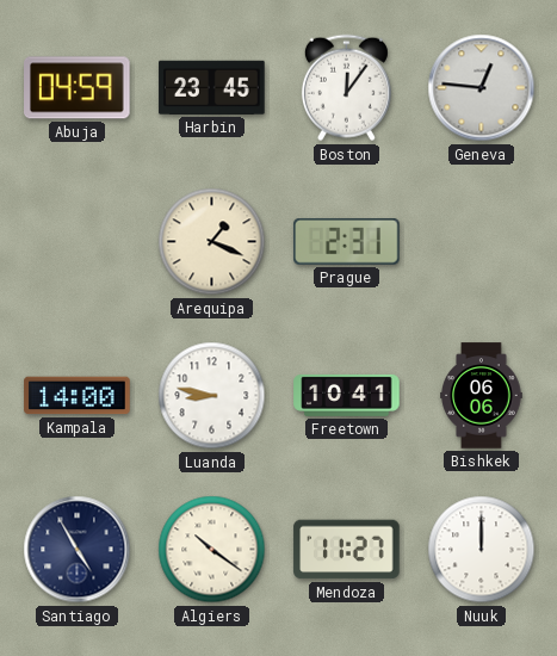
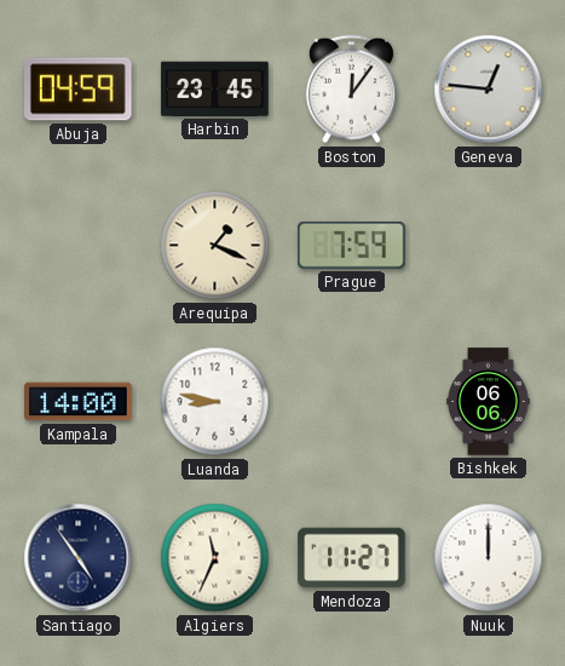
Prague: 2:31 -> 7:59
Freetown: 10:41 -> none
Santiago: 4:55 -> 4:54
Algiers: 10:21 -> 11:34
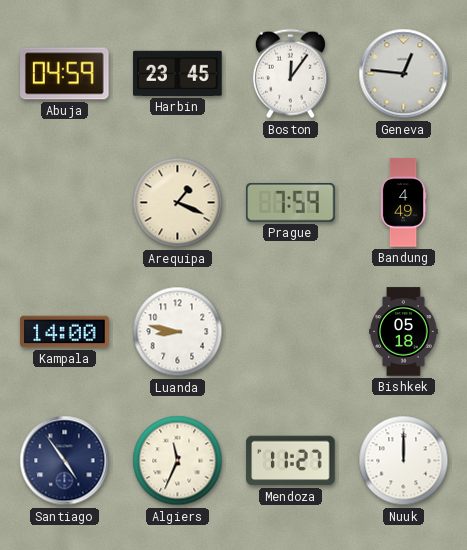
Bandung: none -> 4:49
Bishkek: 06:06 -> 05:18
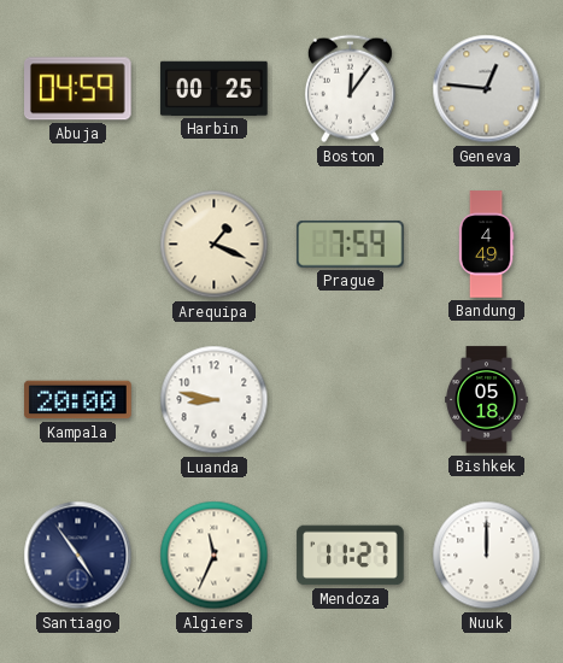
Harbin: 23:45 -> 00:25
Kampala: 14:00 -> 20:00
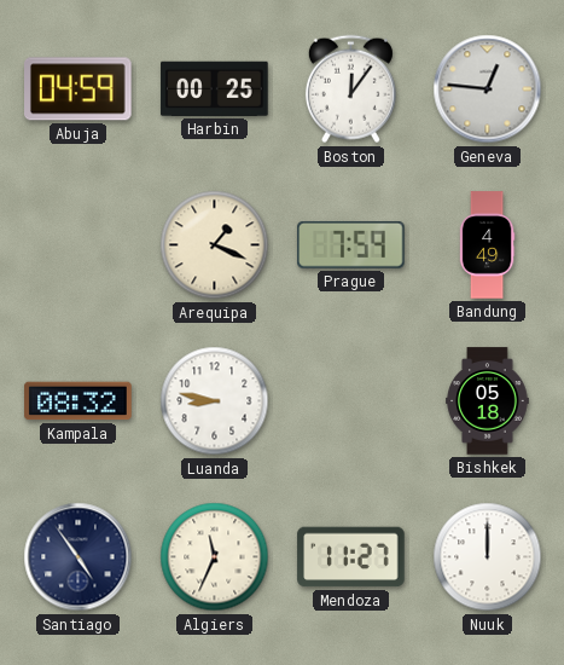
Kampala: 20:00 -> 08:32
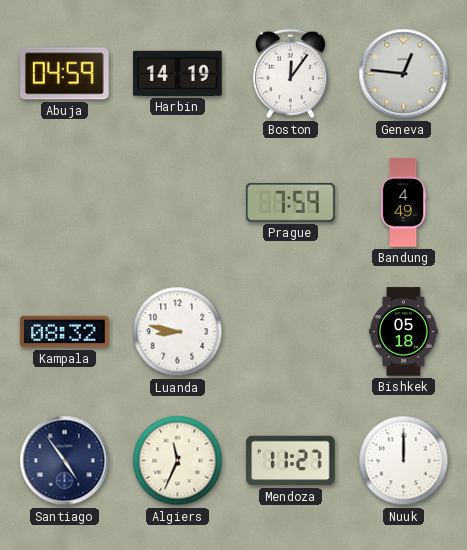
Harbin: 00:25 -> 14:19
Arequipa: 1:19 -> none
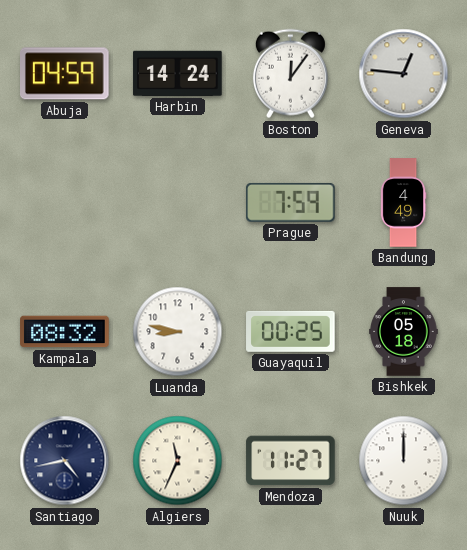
Harbin: 14:19 -> 14:24
Guayaquil: none -> 00:25
Santiago: 4:54 -> 4:43
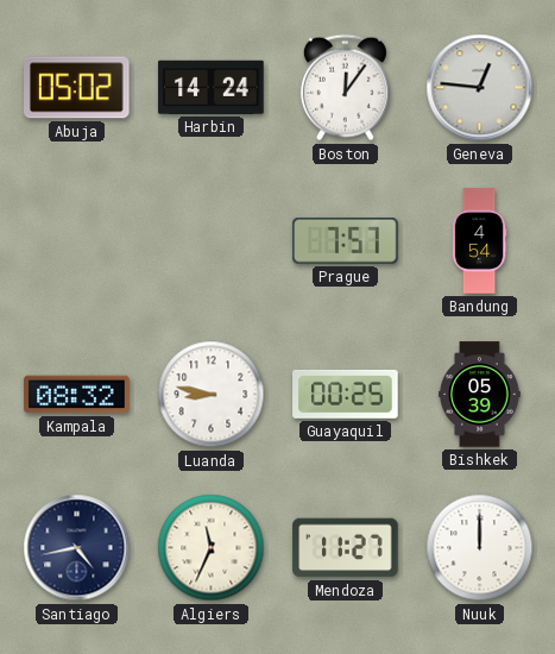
Abuja: 04:59 -> 05:02
Prague: 7:59 -> 7:57
Bandung: 4:49 -> 4:54
Bishkek: 05:18 -> 05:39
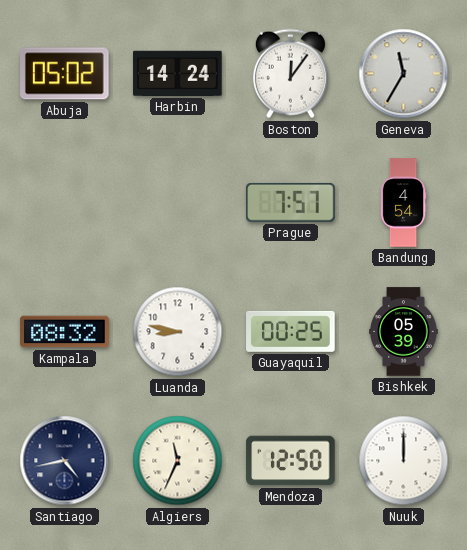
Geneva: 12:46 -> 11:35
Mendoza: 11:27 -> 12:50
